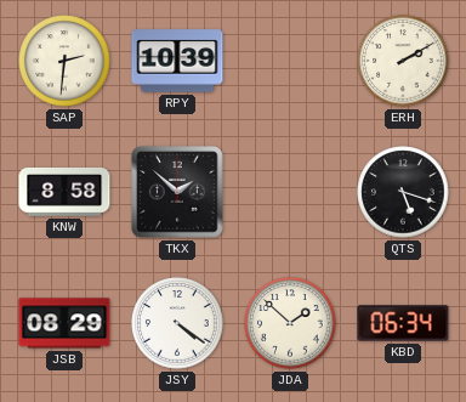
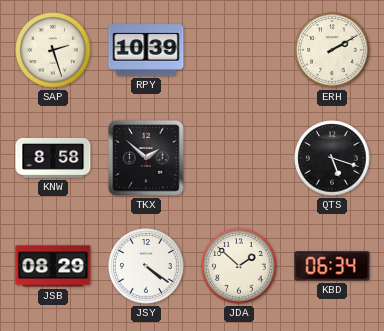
SAP: 2:31 -> 2:27
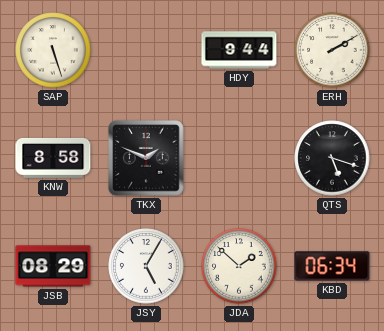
SAP: 2:27 -> 5:27
RPY: 10:39 -> none
HDY: none -> 9:44
TKX: 1:52 -> 1:49
JSY: 4:21 -> 5:05
